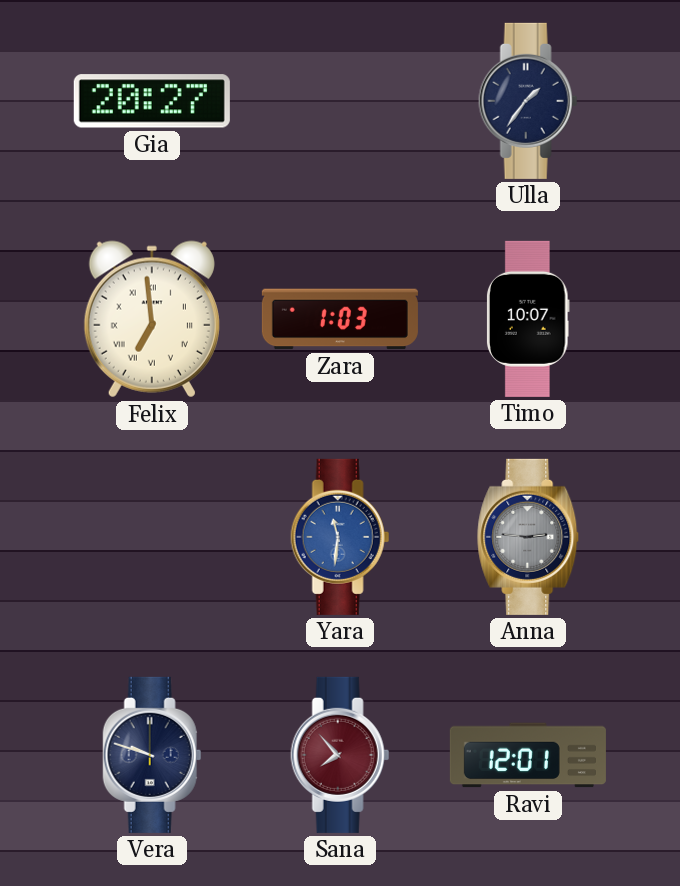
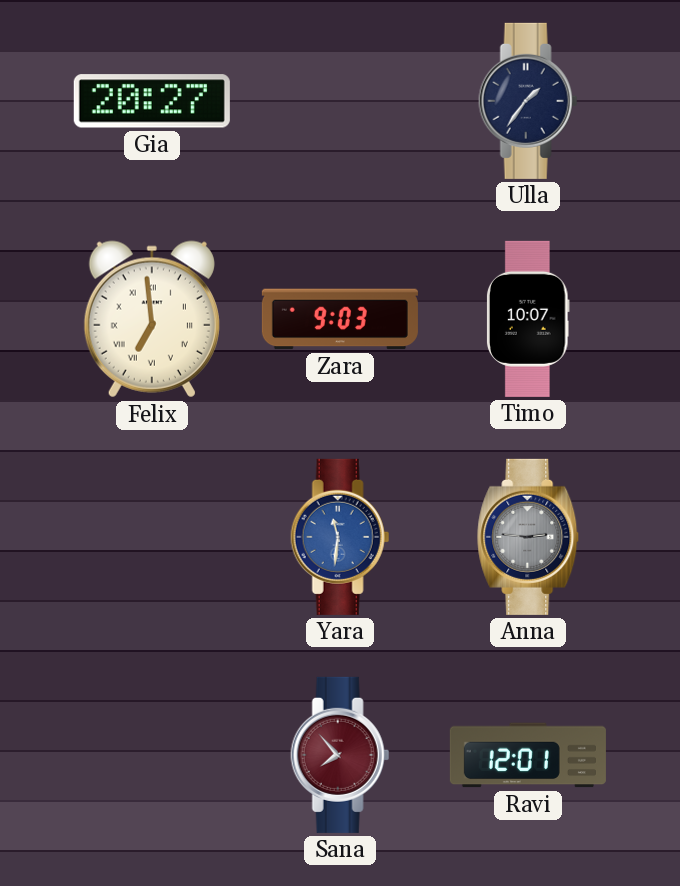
Zara: 1:03 -> 9:03
Vera: 9:48 -> none
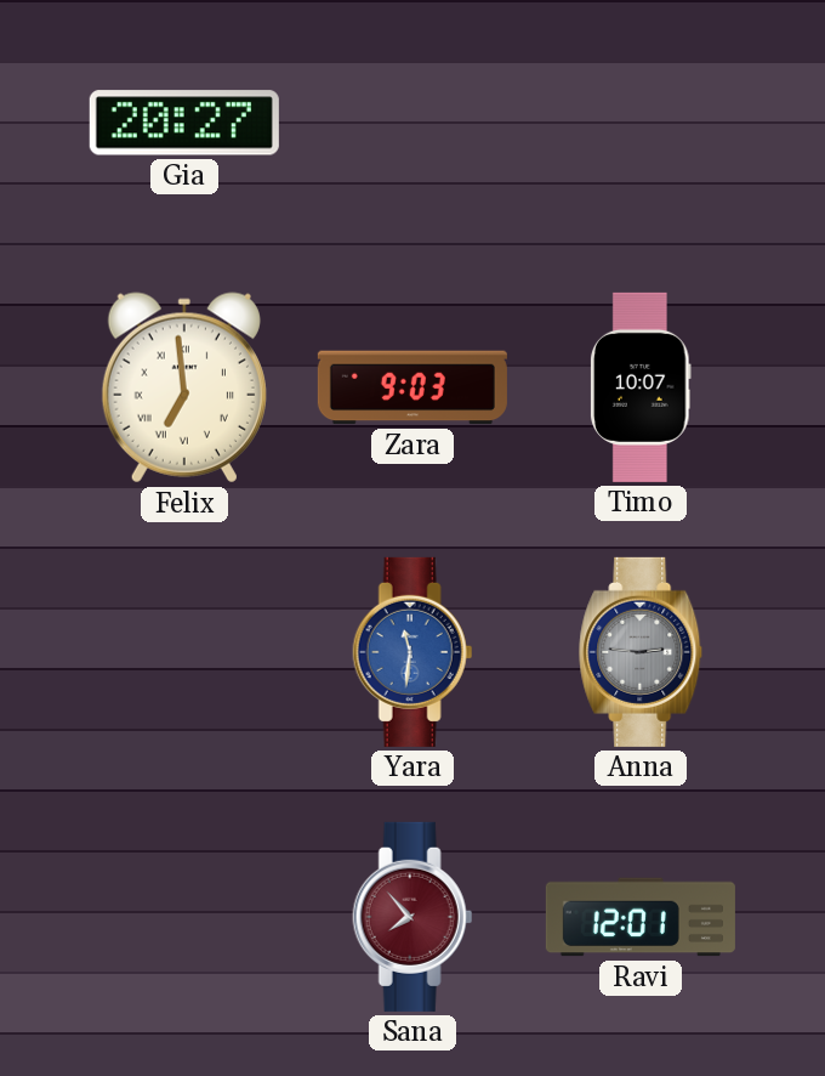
Ulla: 1:36 -> none
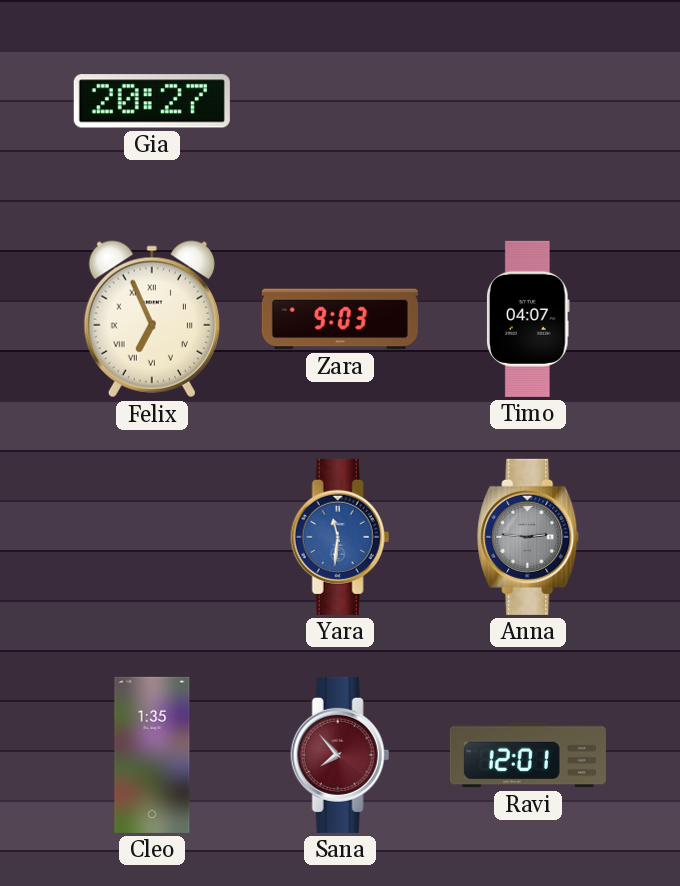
Felix: 6:59 -> 6:56
Timo: 10:07 -> 04:07
Cleo: none -> 1:35
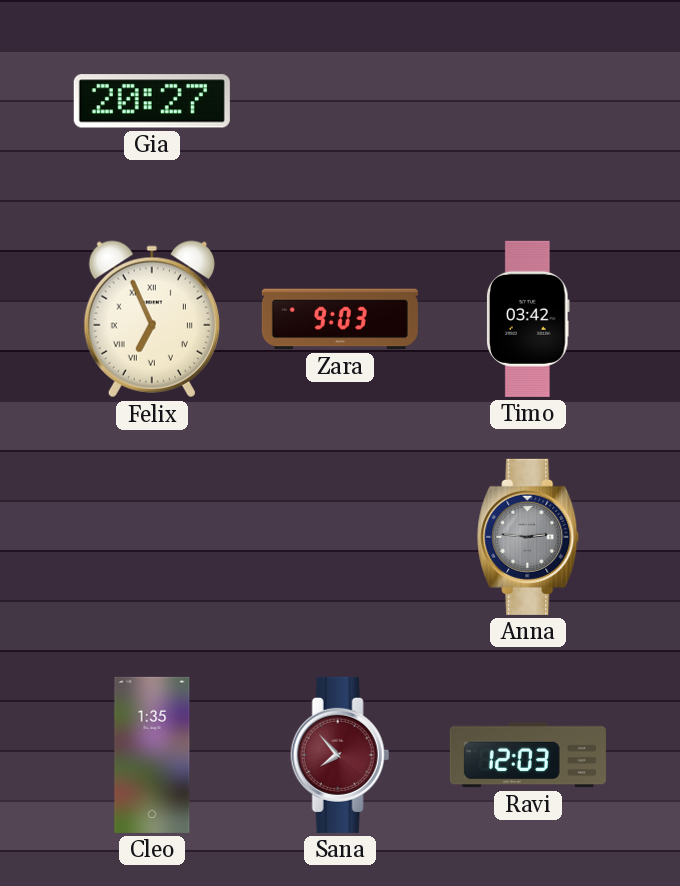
Timo: 04:07 -> 03:42
Yara: 11:31 -> none
Ravi: 12:01 -> 12:03
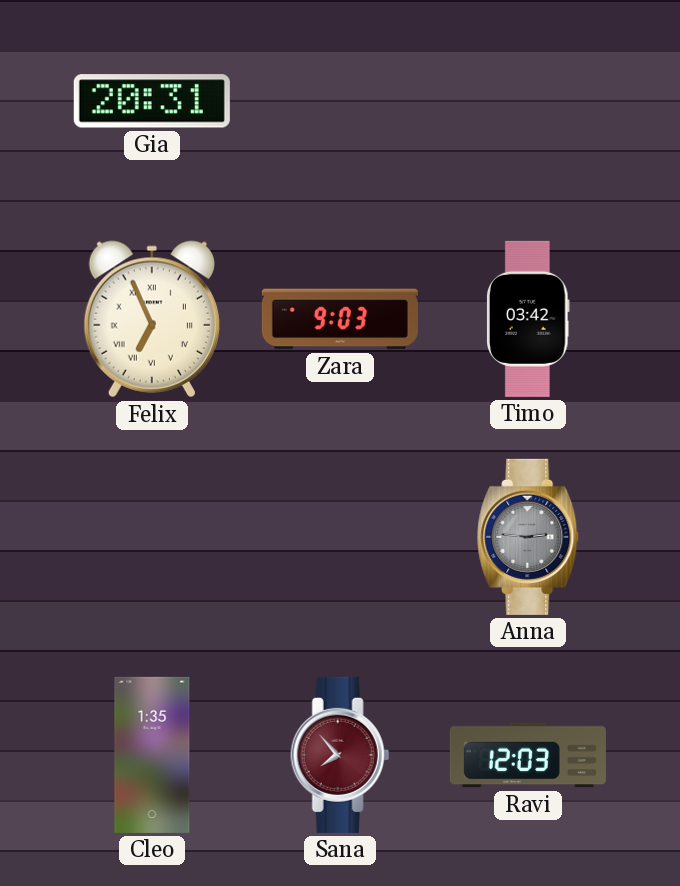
Gia: 20:27 -> 20:31
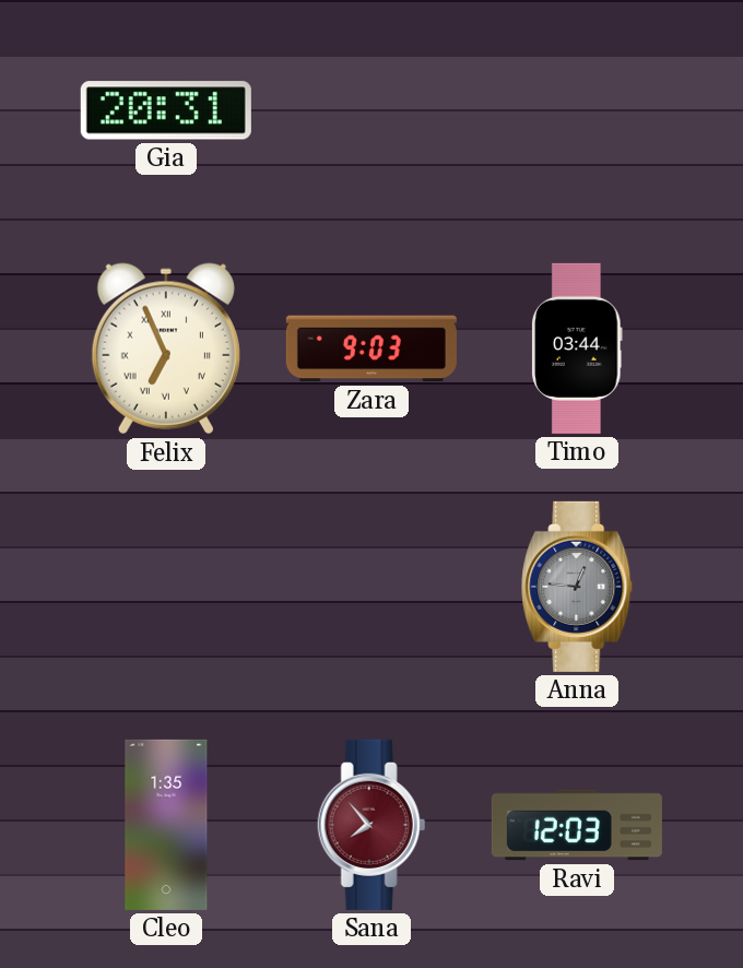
Timo: 03:42 -> 03:44
Anna: 2:46 -> 12:46
